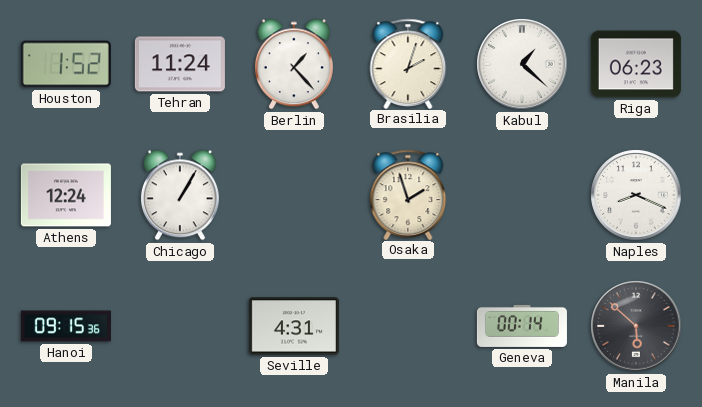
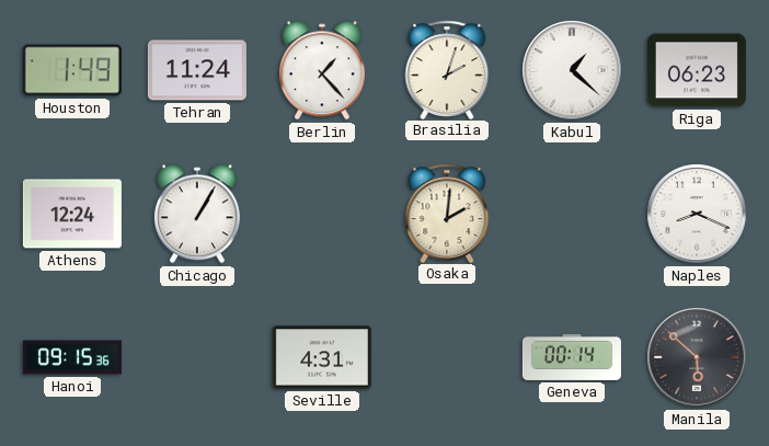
Houston: 1:52 -> 1:49
Osaka: 1:57 -> 2:01
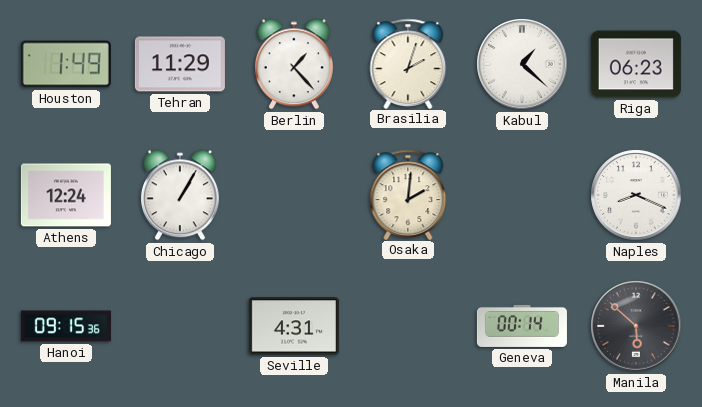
Tehran: 11:24 -> 11:29
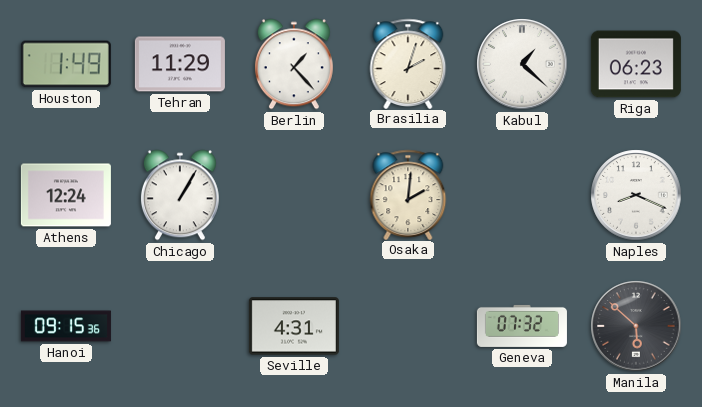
Geneva: 00:14 -> 07:32
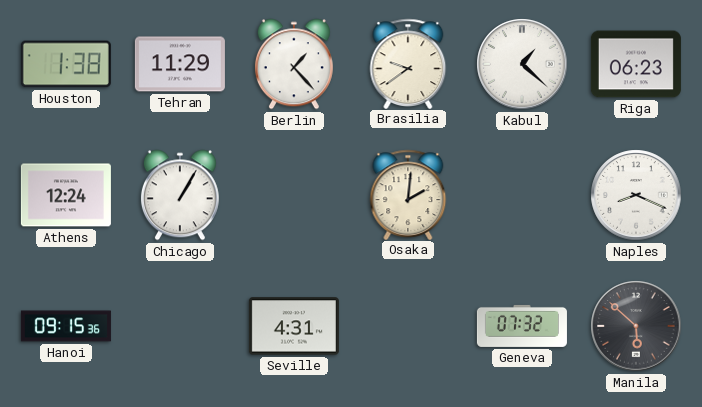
Houston: 1:49 -> 1:38
Brasilia: 2:03 -> 9:39
